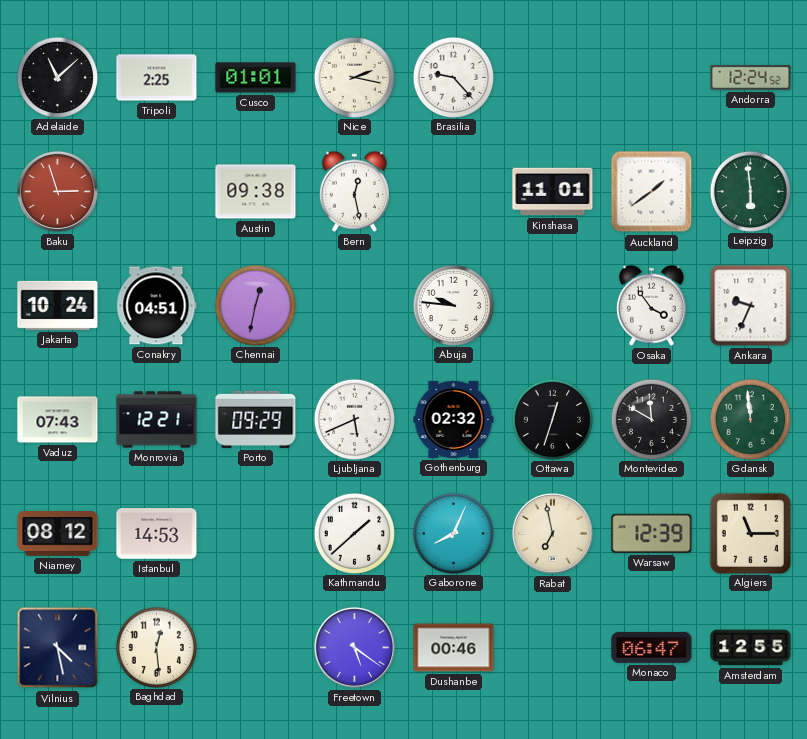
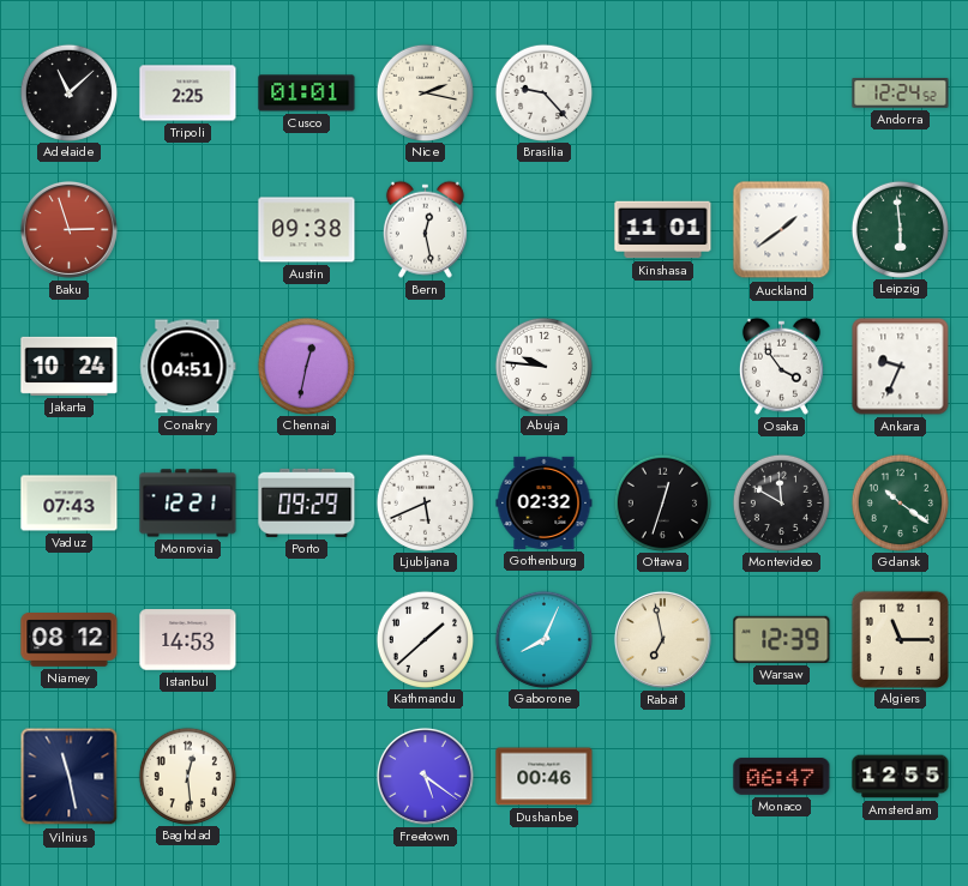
Gdansk: 11:59 -> 10:21
Vilnius: 4:28 -> 11:28
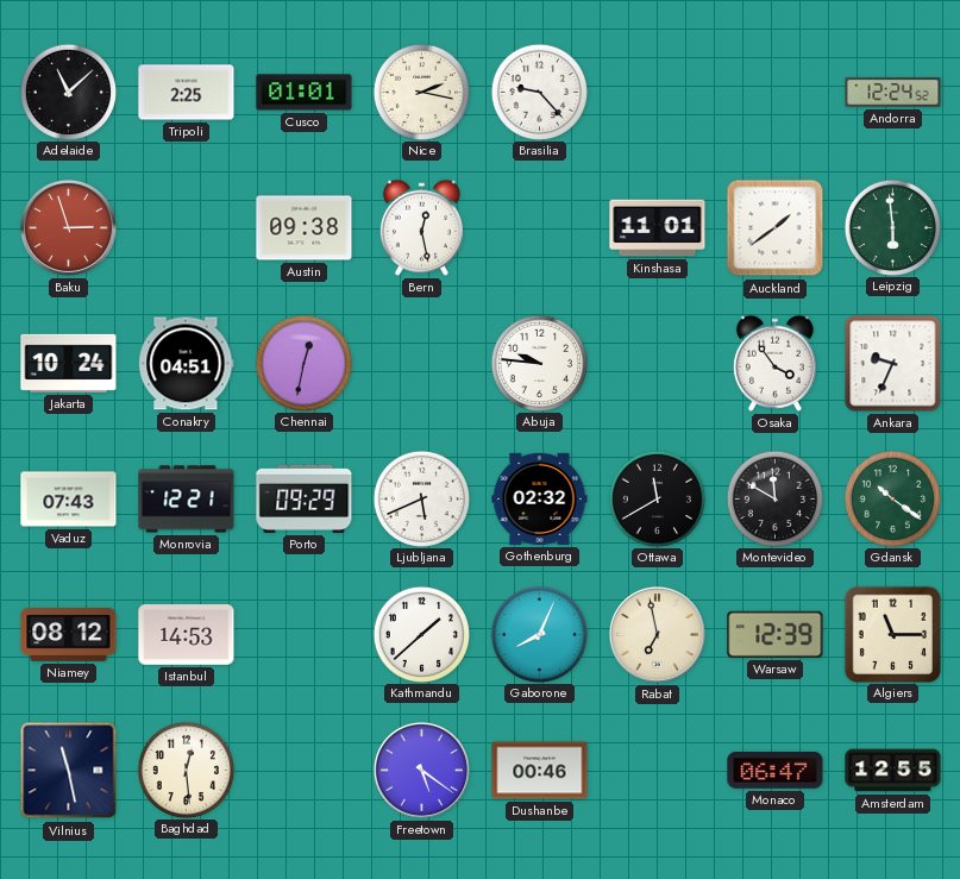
Ottawa: 12:33 -> 11:40
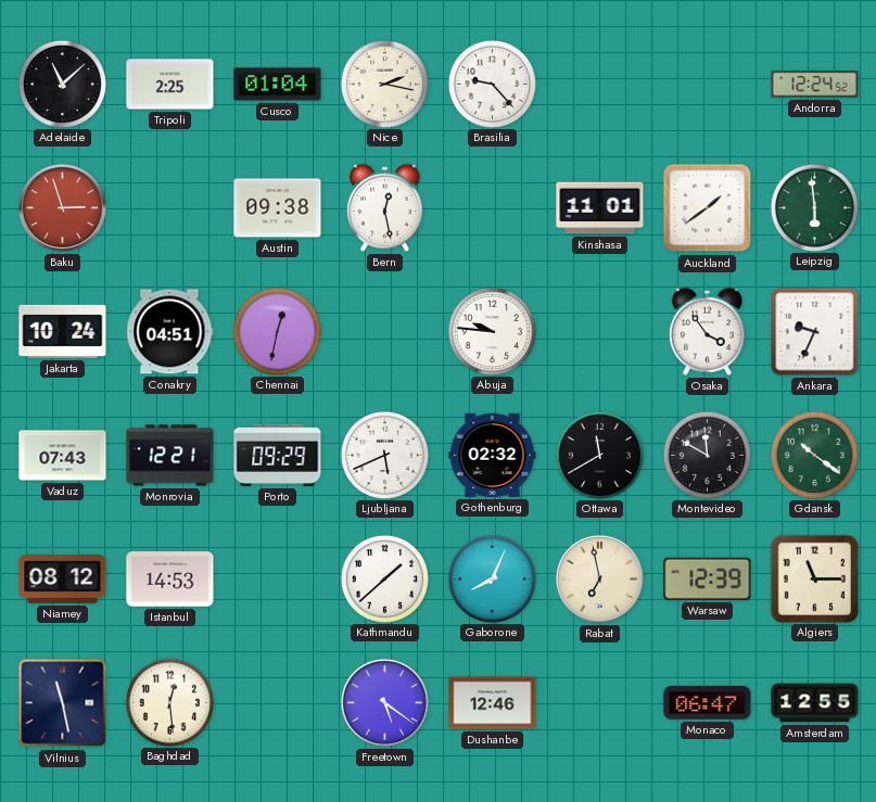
Cusco: 01:01 -> 01:04
Dushanbe: 00:46 -> 12:46
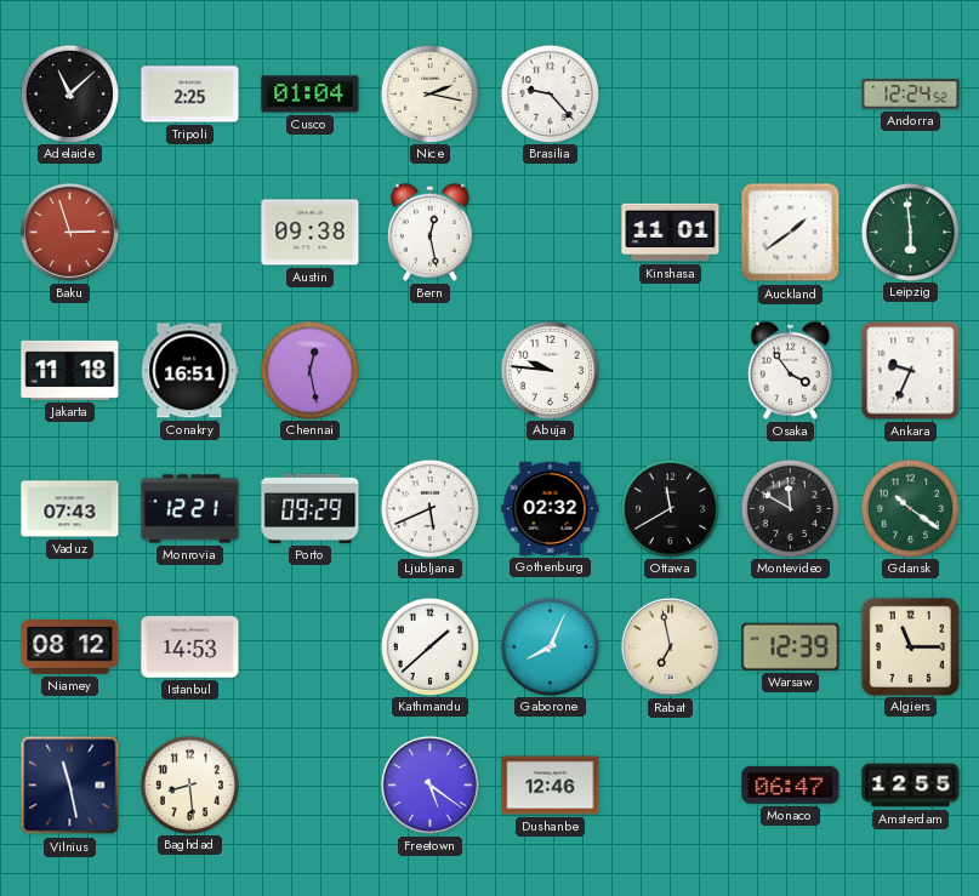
Jakarta: 10:24 -> 11:18
Conakry: 04:51 -> 16:51
Chennai: 12:32 -> 12:28
Baghdad: 12:29 -> 8:29
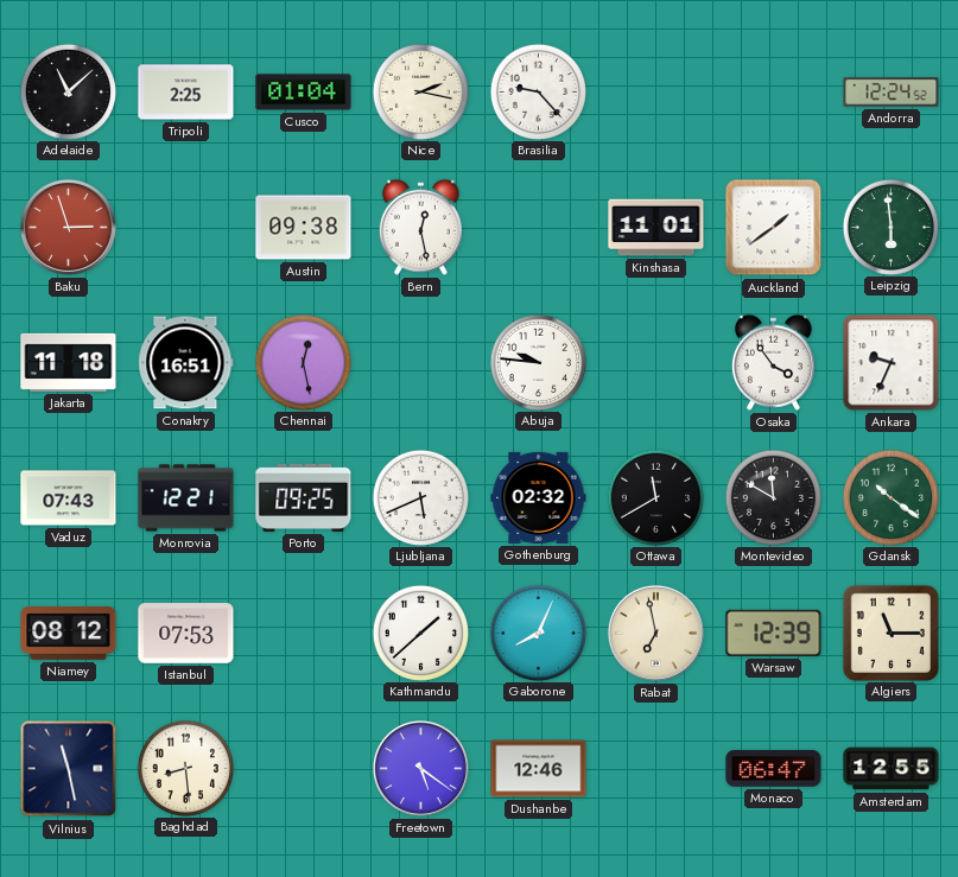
Porto: 09:29 -> 09:25
Istanbul: 14:53 -> 07:53
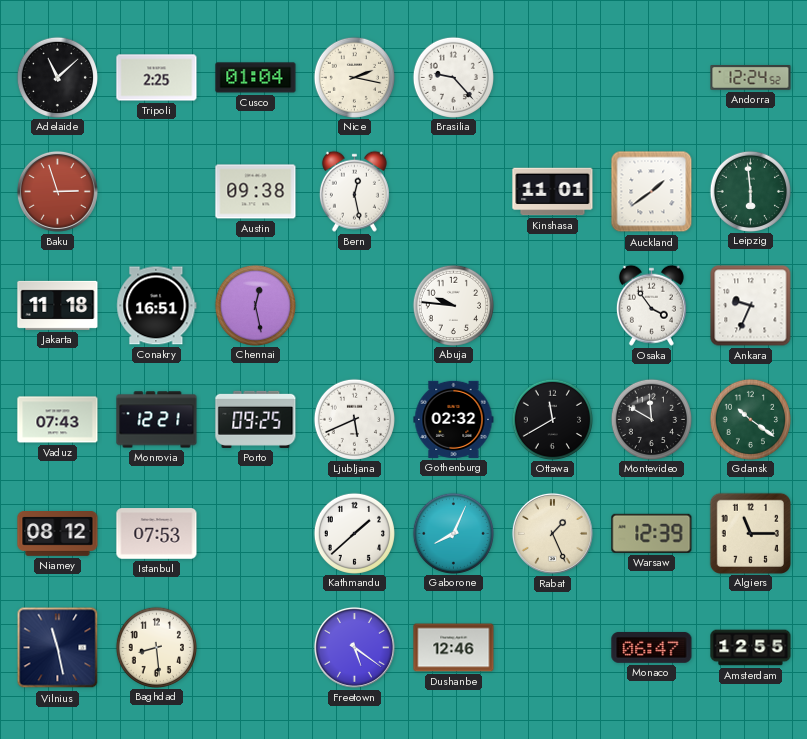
Rabat: 6:58 -> 1:26
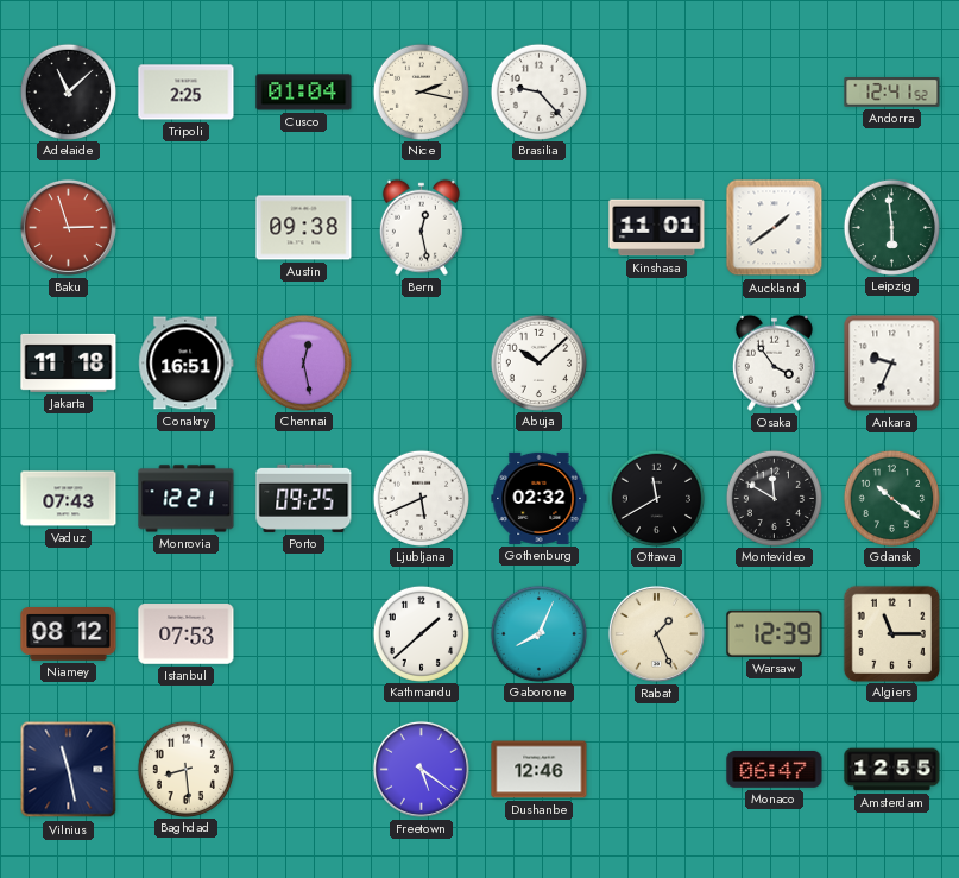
Andorra: 12:24 -> 12:41
Abuja: 9:46 -> 10:08
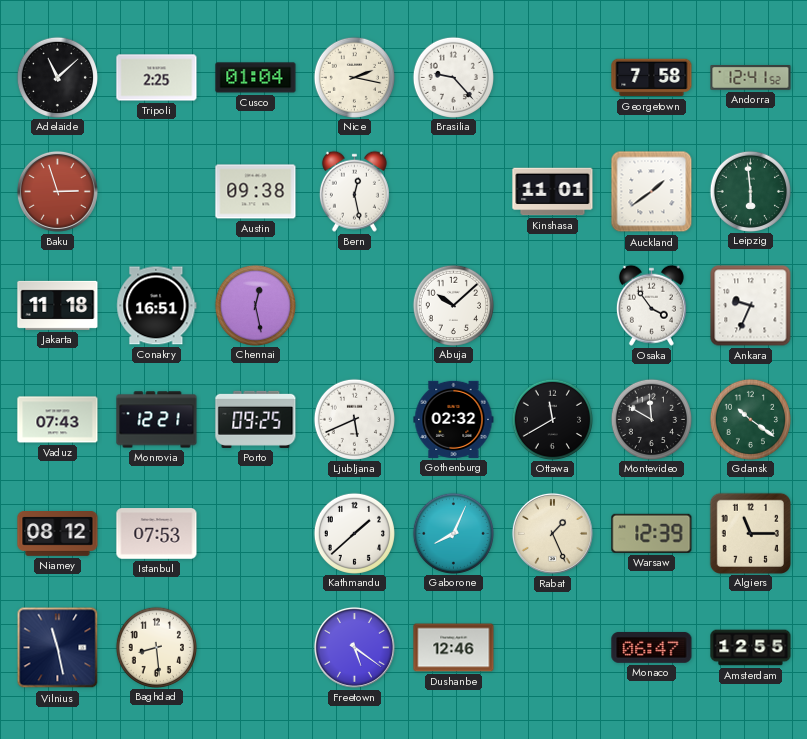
Georgetown: none -> 7:58
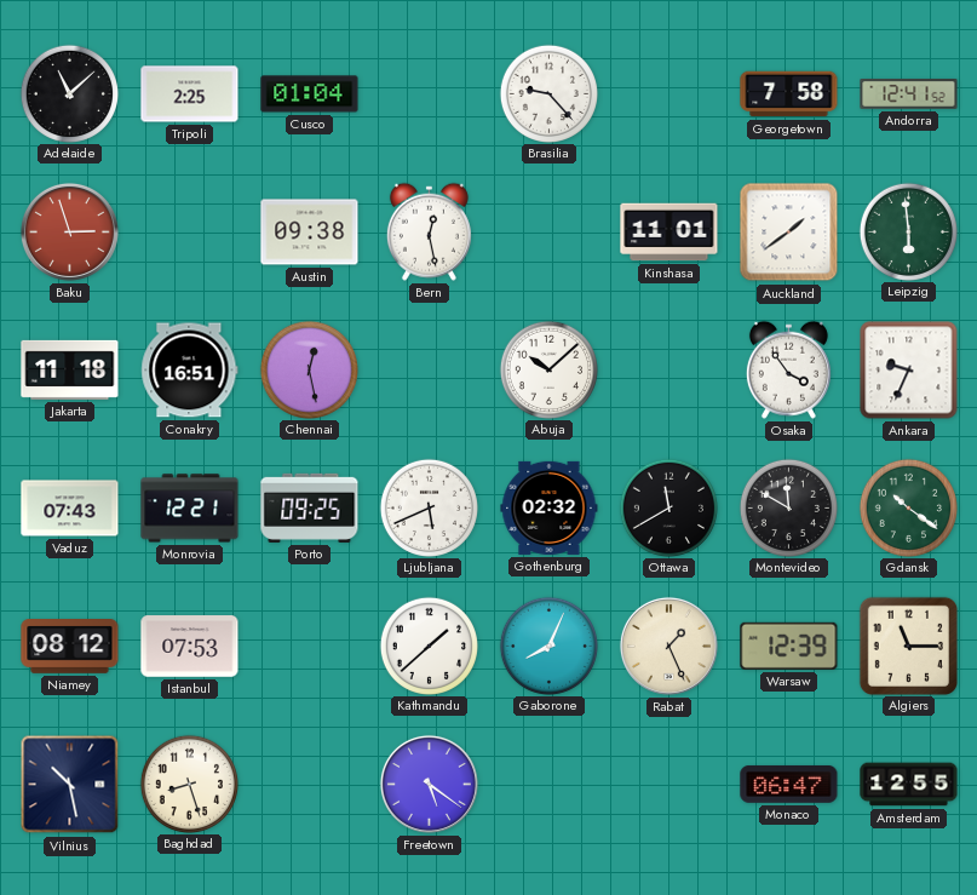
Nice: 2:17 -> none
Vilnius: 11:28 -> 10:28
Baghdad: 8:29 -> 8:27
Dushanbe: 12:46 -> none
